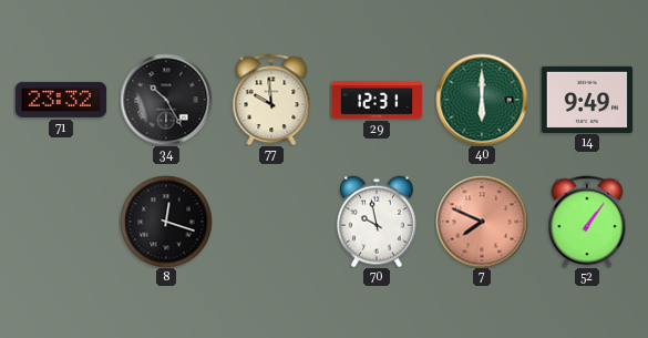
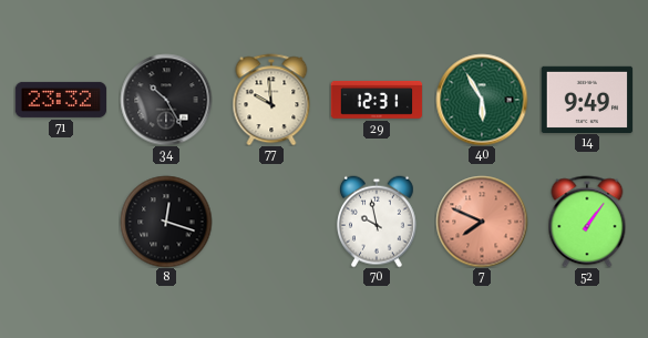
40: 6:00 -> 5:55
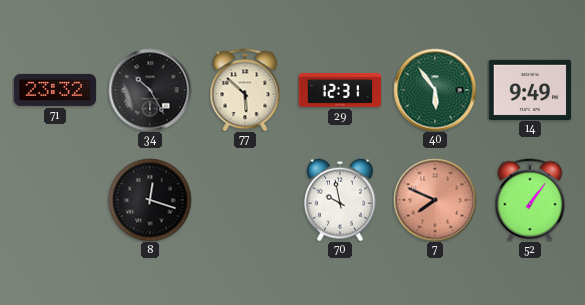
77: 9:59 -> 5:52
40: 5:55 -> 5:54
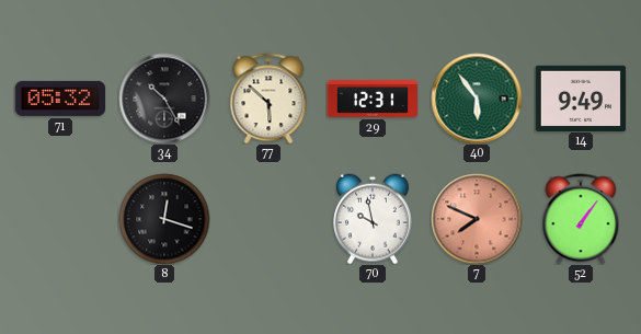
71: 23:32 -> 05:32
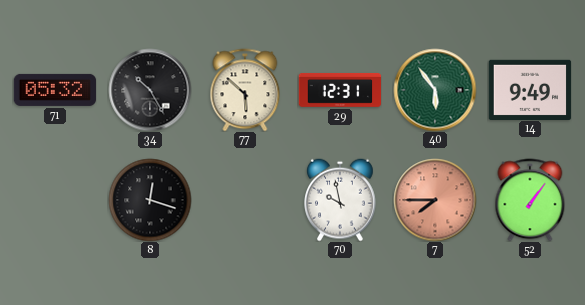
7: 7:49 -> 7:45
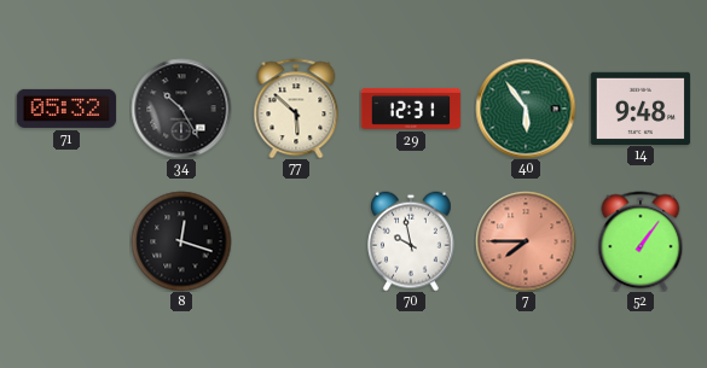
14: 9:49 -> 9:48
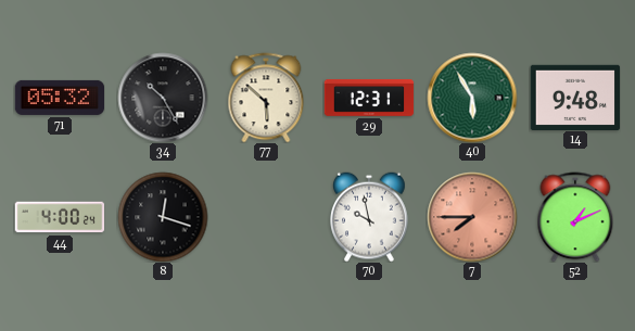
40: 5:54 -> 5:55
44: none -> 4:00
52: 1:06 -> 1:11
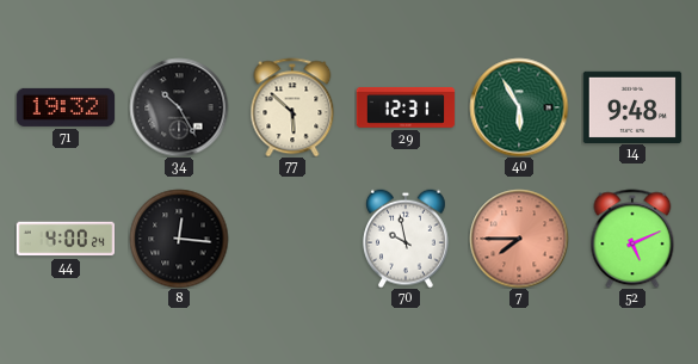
71: 05:32 -> 19:32
8: 12:18 -> 12:16
52: 1:11 -> 5:11
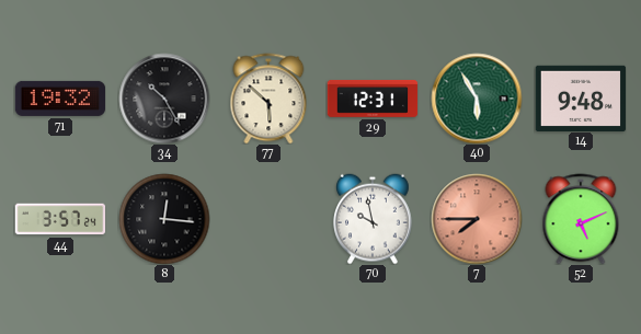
44: 4:00 -> 3:57
